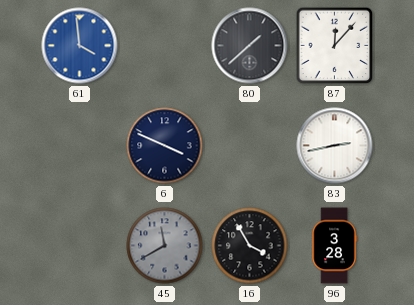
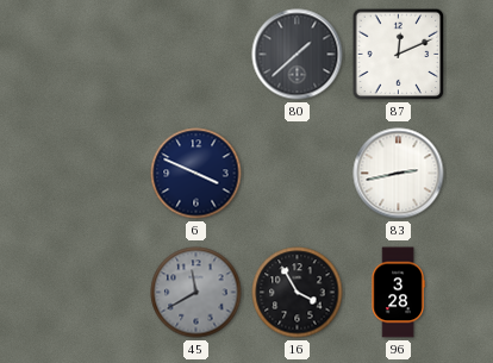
61: 3:59 -> none
87: 12:07 -> 12:11
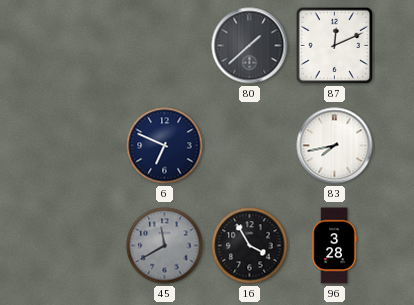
6: 3:49 -> 6:49
83: 2:43 -> 7:43
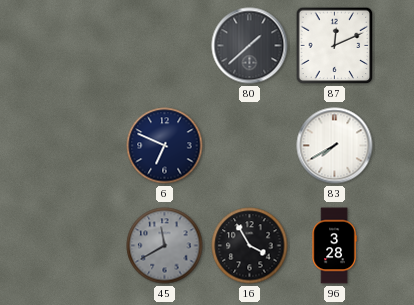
83: 7:43 -> 7:40
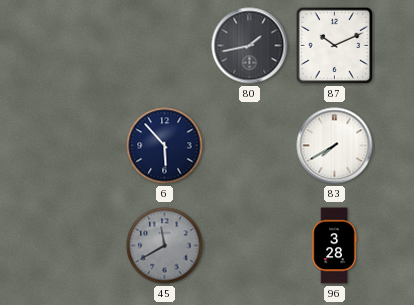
80: 1:38 -> 1:43
87: 12:11 -> 10:11
6: 6:49 -> 5:53
16: 3:55 -> none
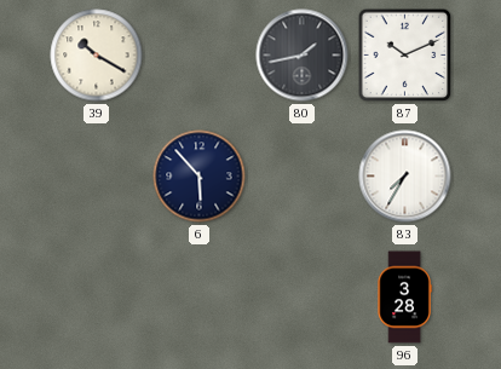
39: none -> 10:20
83: 7:40 -> 7:35
45: 11:40 -> none
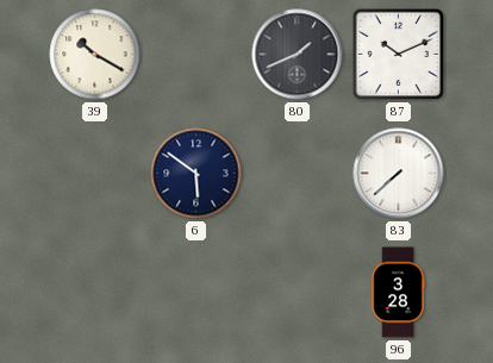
80: 1:43 -> 1:41
6: 5:53 -> 5:51
83: 7:35 -> 7:38
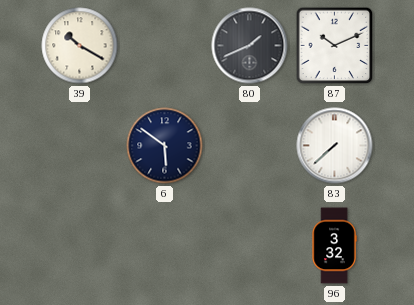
96: 3:28 -> 3:32
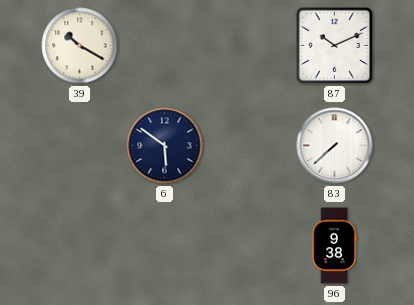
80: 1:41 -> none
96: 3:32 -> 9:38
